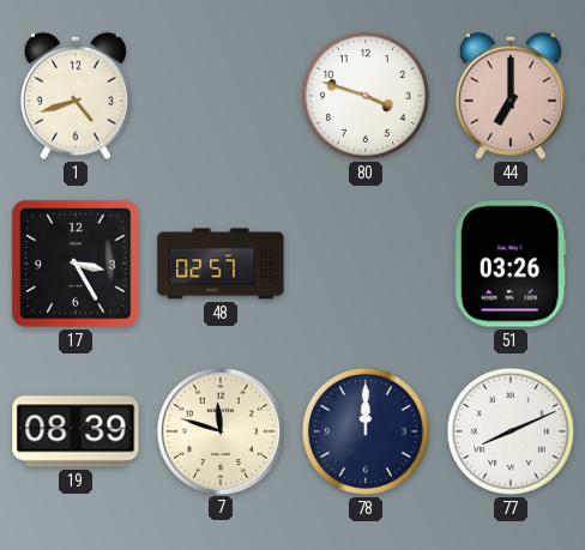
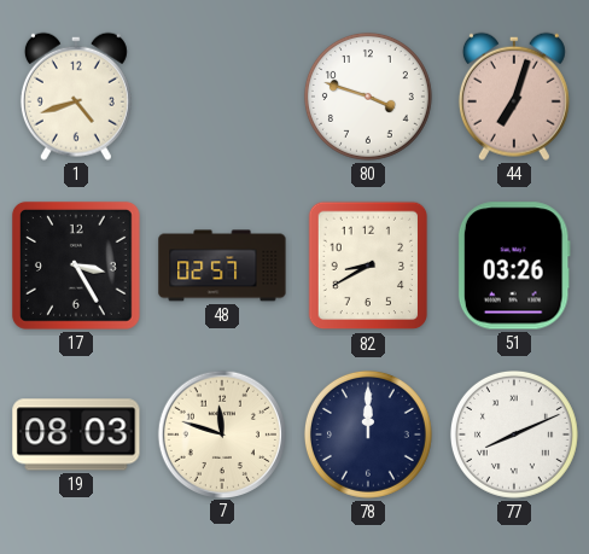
44: 7:00 -> 7:03
82: none -> 8:40
19: 08:39 -> 08:03
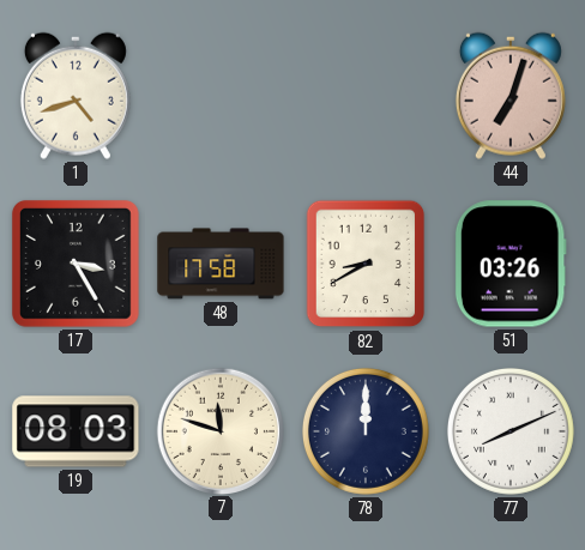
80: 3:48 -> none
48: 02:57 -> 17:58
